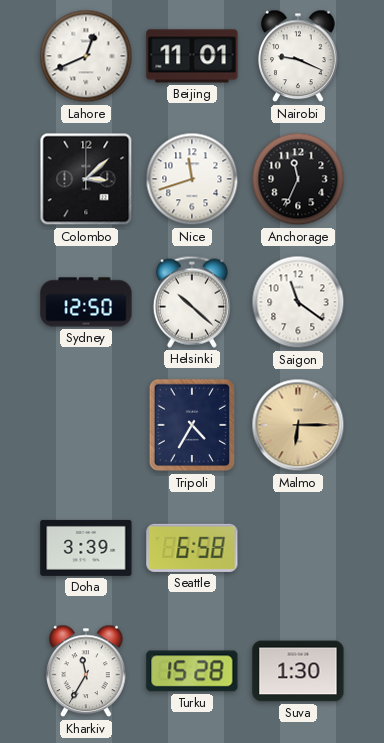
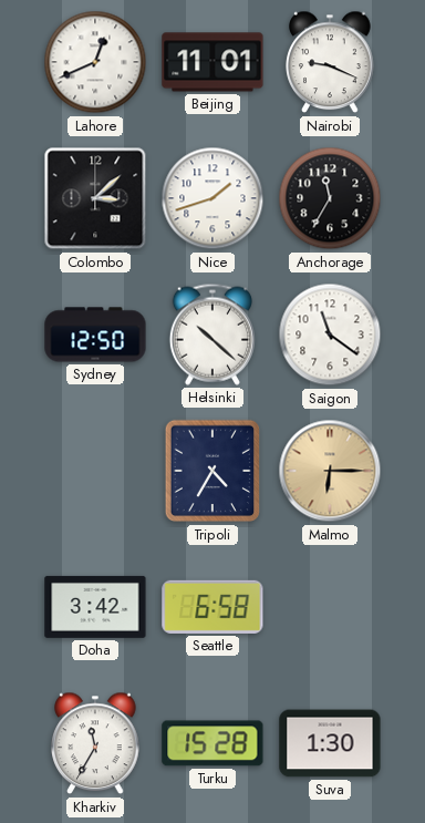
Nice: 11:42 -> 1:42
Anchorage: 11:34 -> 11:35
Doha: 3:39 -> 3:42
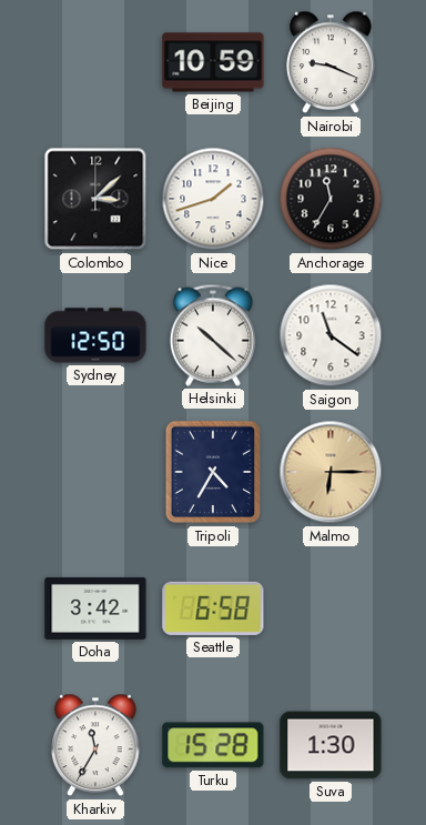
Lahore: 12:41 -> none
Beijing: 11:01 -> 10:59
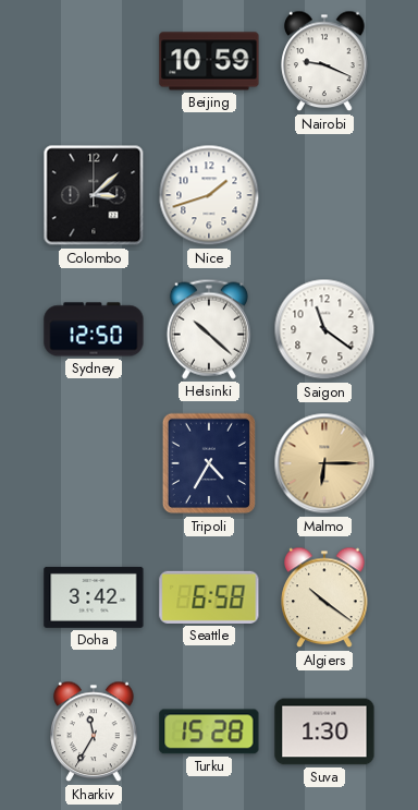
Anchorage: 11:35 -> none
Algiers: none -> 10:21
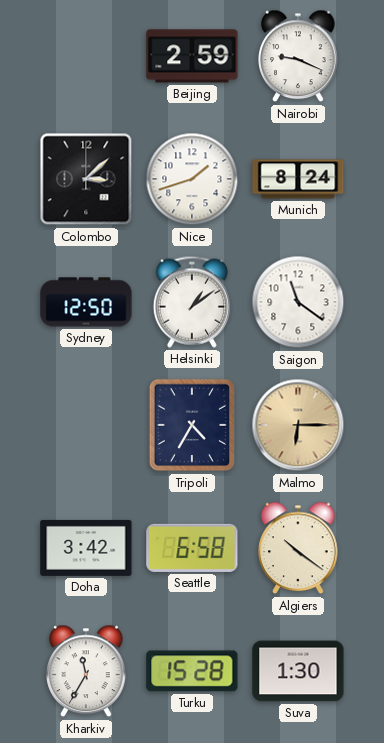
Beijing: 10:59 -> 2:59
Munich: none -> 8:24
Helsinki: 10:22 -> 1:09
